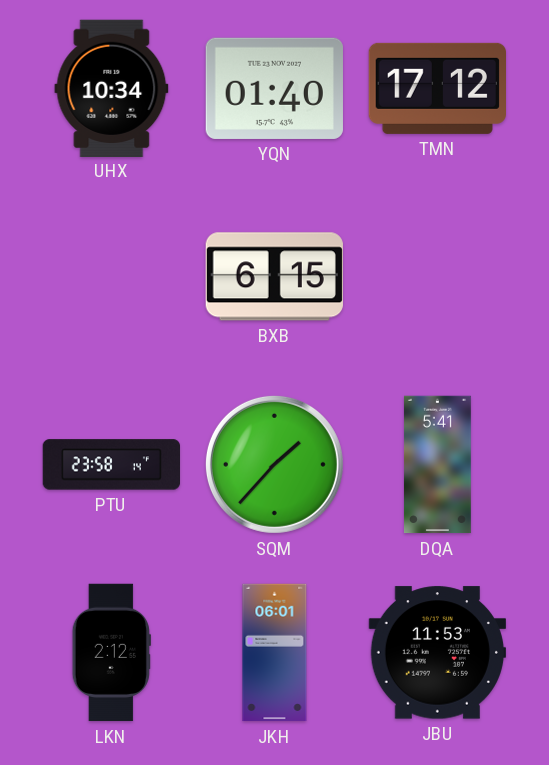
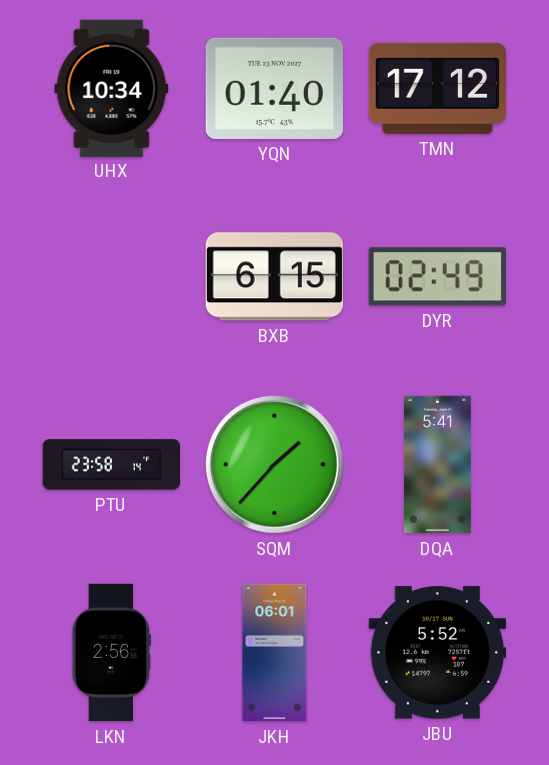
DYR: none -> 02:49
LKN: 2:12 -> 2:56
JBU: 11:53 -> 5:52
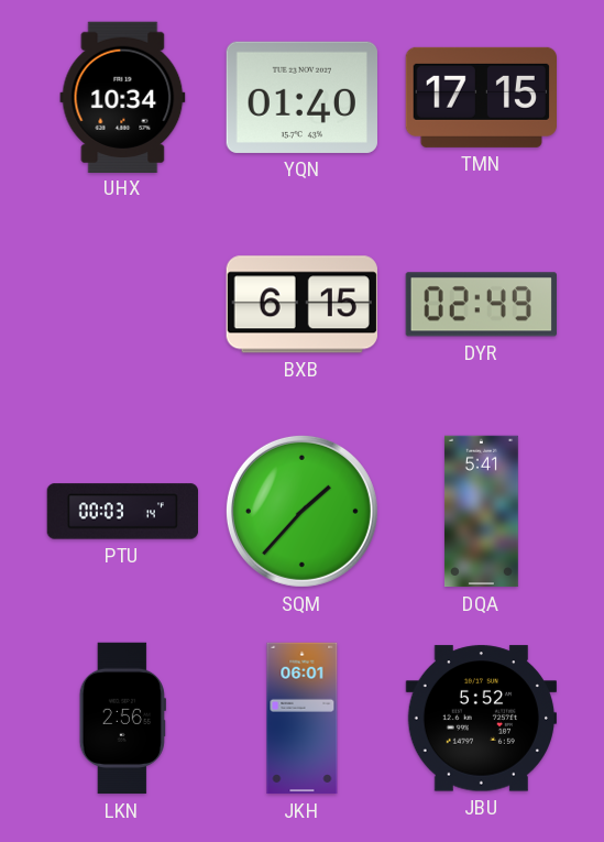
TMN: 17:12 -> 17:15
PTU: 23:58 -> 00:03
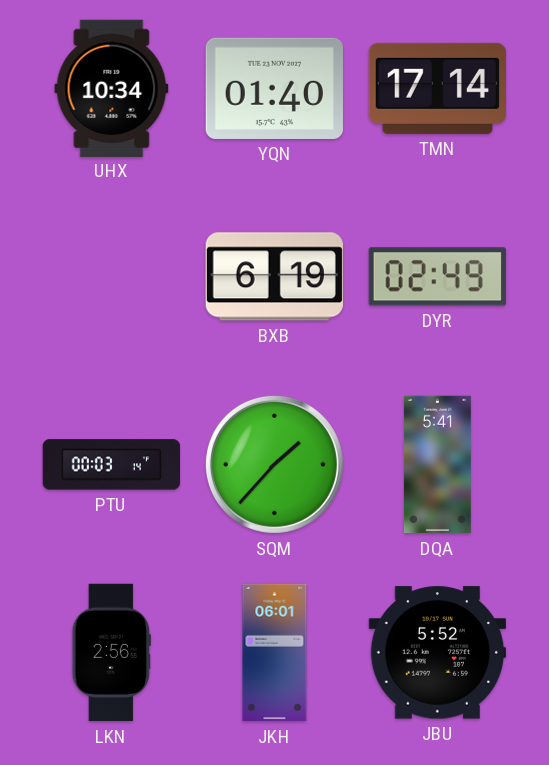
TMN: 17:15 -> 17:14
BXB: 6:15 -> 6:19
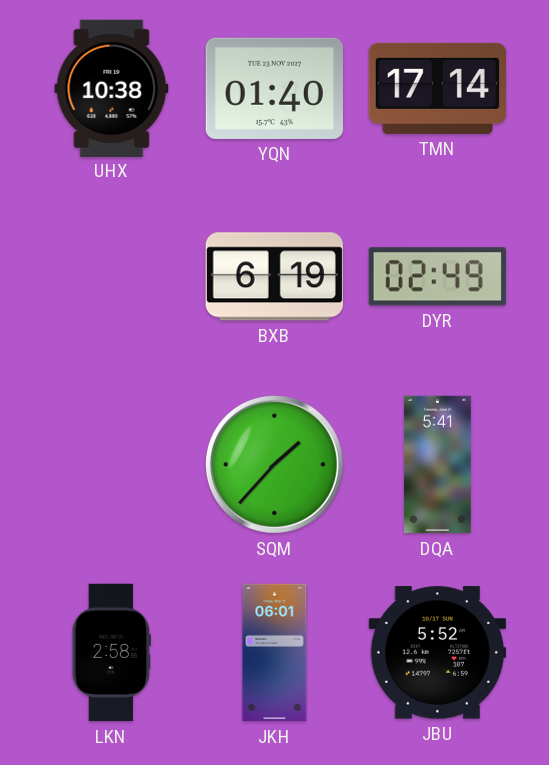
UHX: 10:34 -> 10:38
PTU: 00:03 -> none
LKN: 2:56 -> 2:58
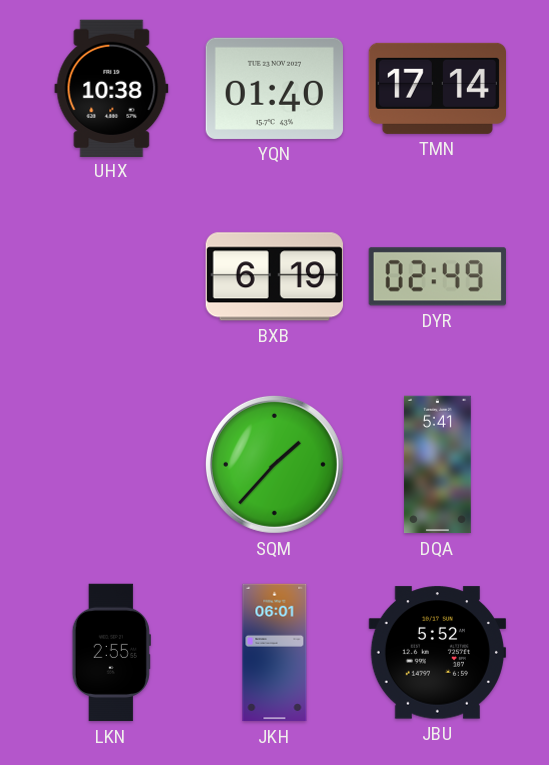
LKN: 2:58 -> 2:55
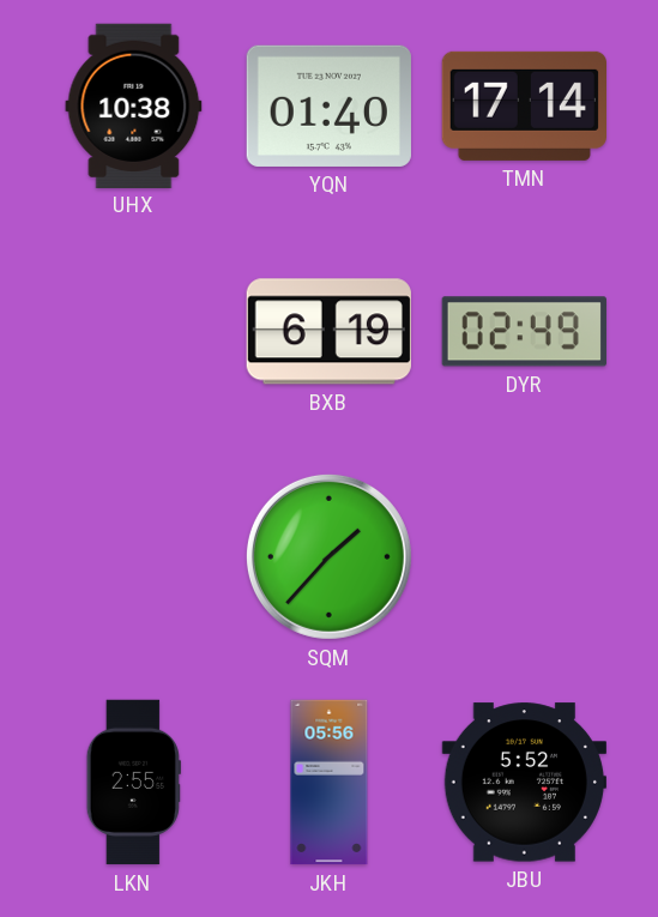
DQA: 5:41 -> none
JKH: 06:01 -> 05:56
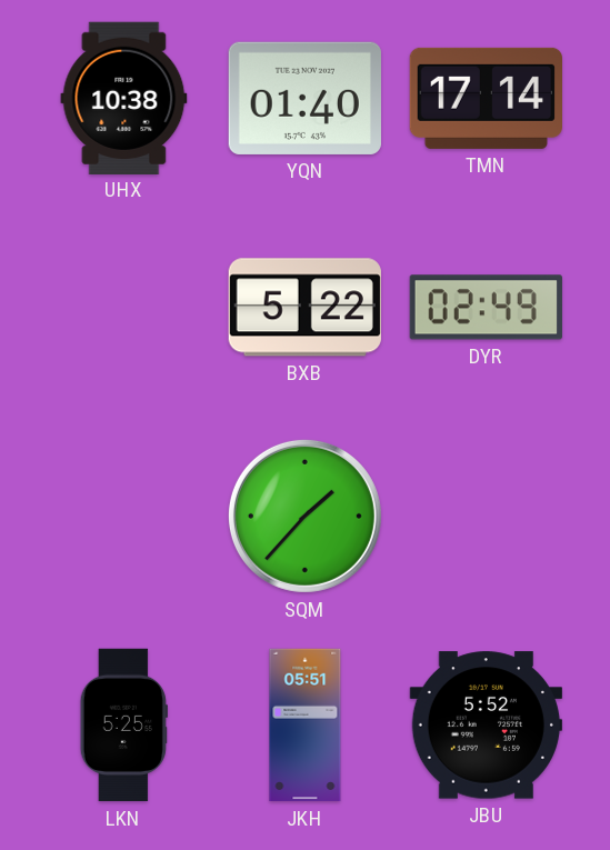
BXB: 6:19 -> 5:22
LKN: 2:55 -> 5:25
JKH: 05:56 -> 05:51
